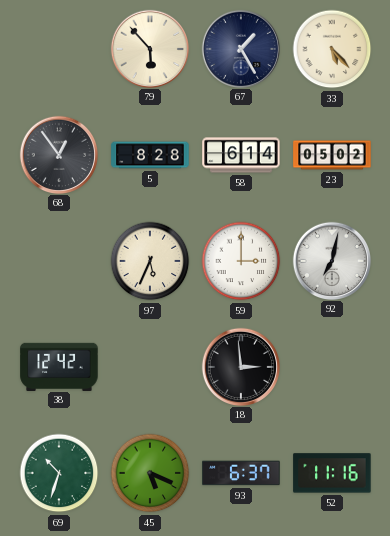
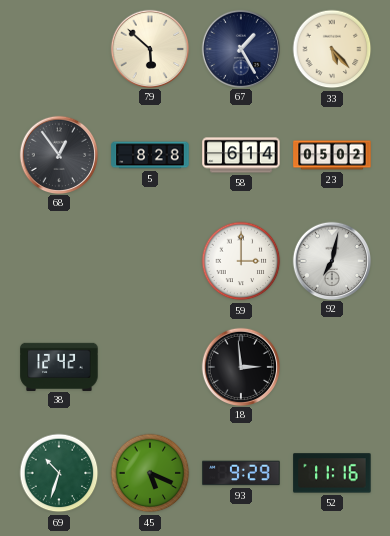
79: 5:53 -> 5:52
97: 5:34 -> none
93: 6:37 -> 9:29
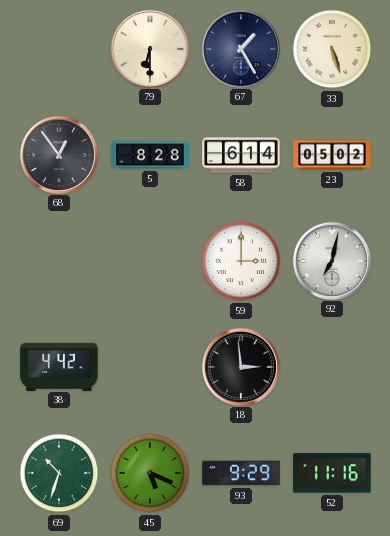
79: 5:52 -> 6:30
33: 5:23 -> 5:27
38: 12:42 -> 4:42
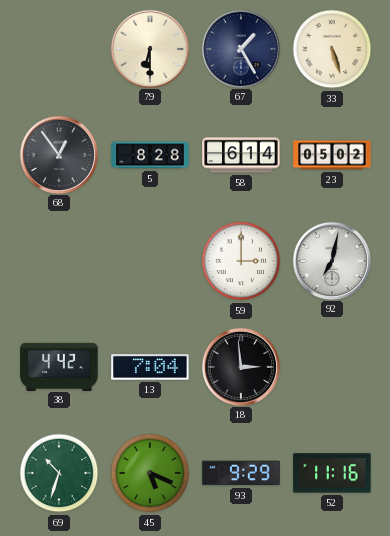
13: none -> 7:04
